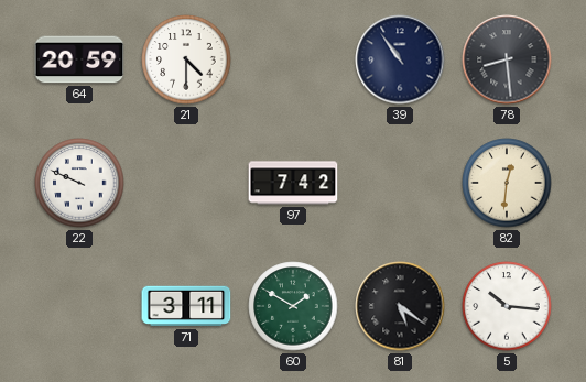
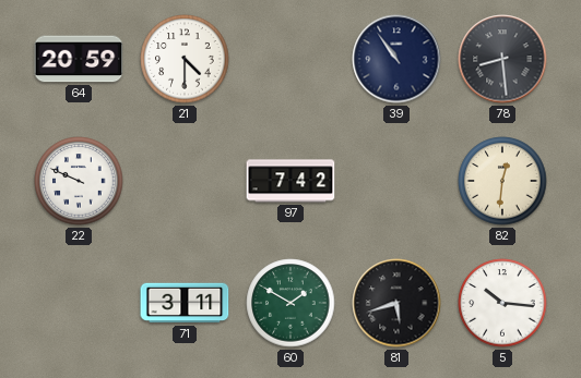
81: 5:21 -> 5:42
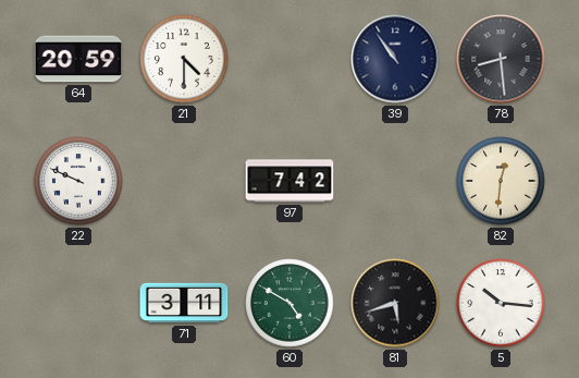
60: 1:50 -> 4:50
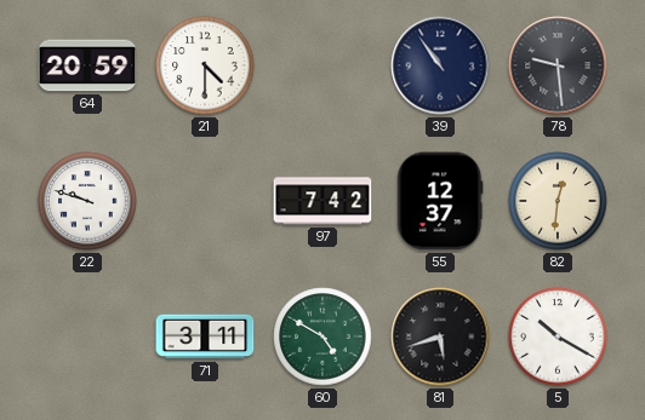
78: 8:29 -> 9:29
22: 9:49 -> 9:48
55: none -> 12:37
5: 10:16 -> 10:20
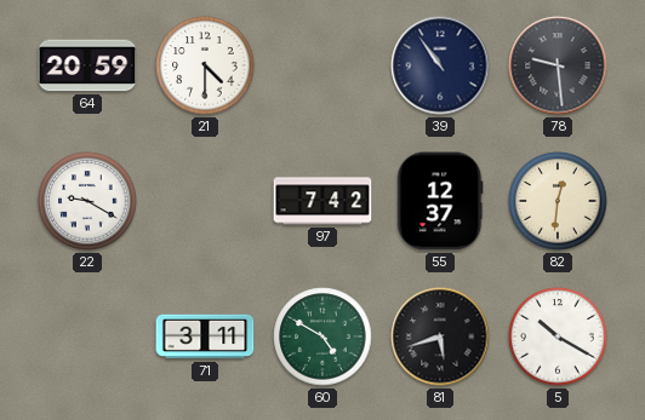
22: 9:48 -> 9:20
